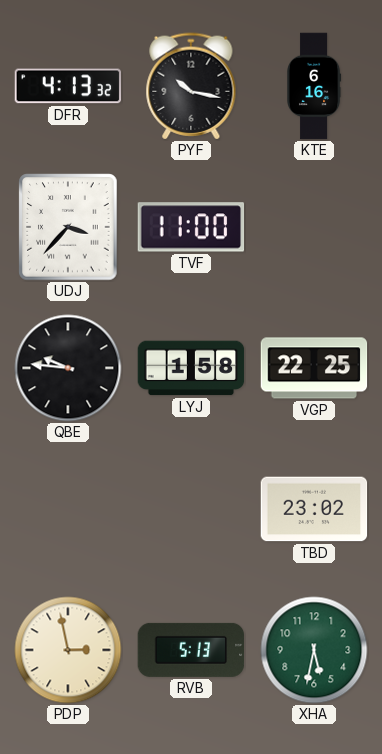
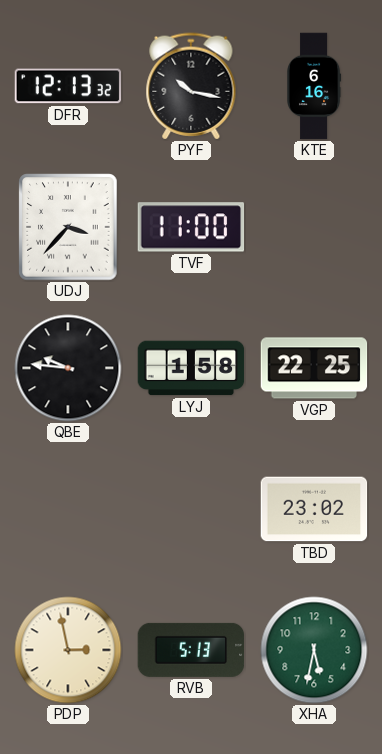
DFR: 4:13 -> 12:13
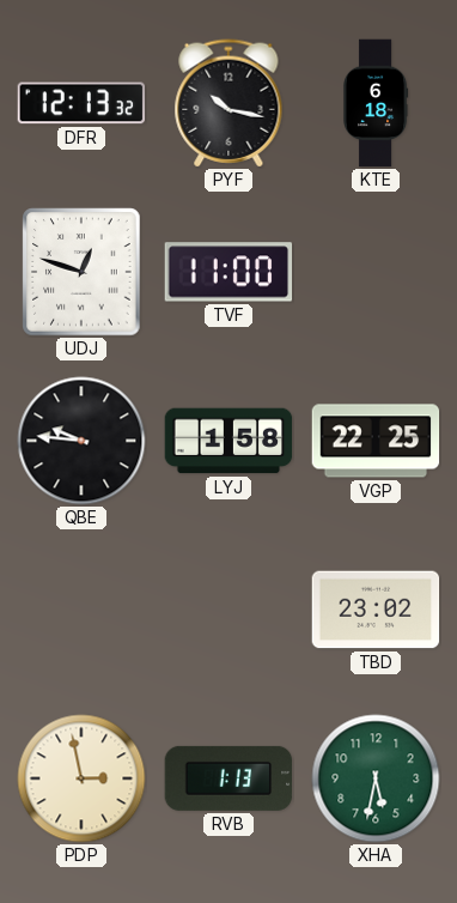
KTE: 6:16 -> 6:18
UDJ: 3:37 -> 12:48
RVB: 5:13 -> 1:13
